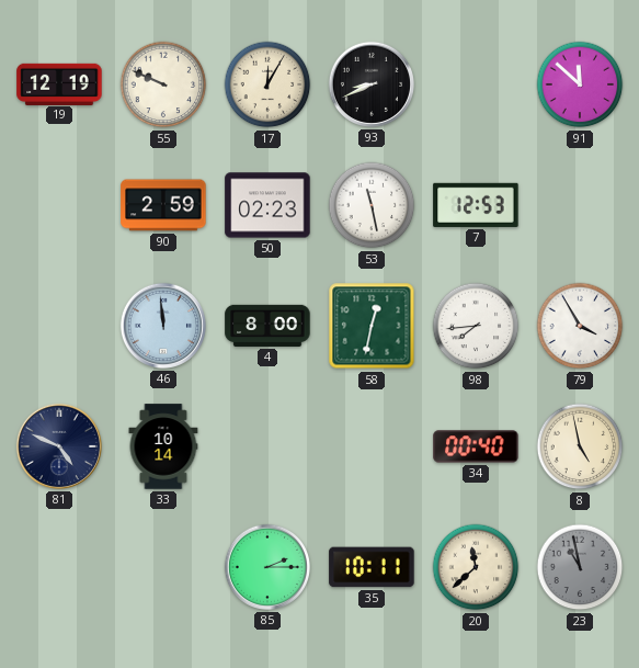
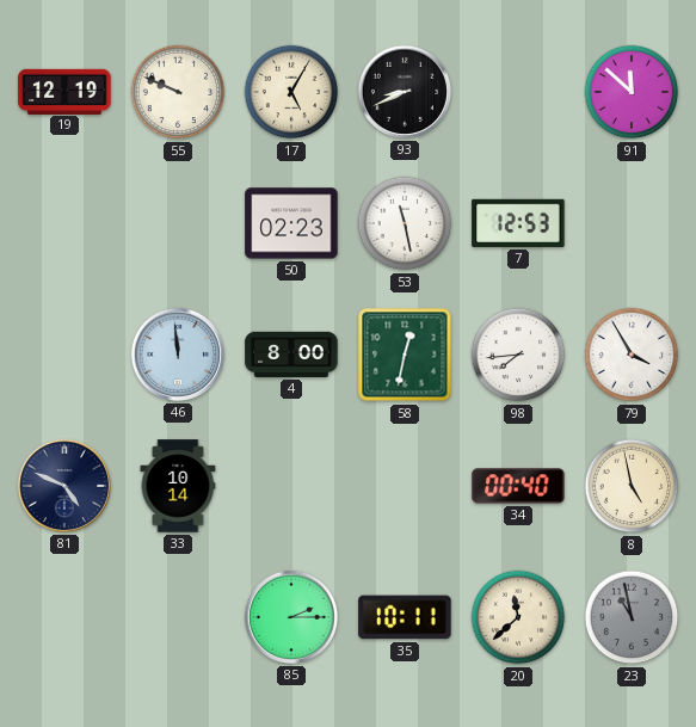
17: 12:05 -> 5:05
90: 2:59 -> none
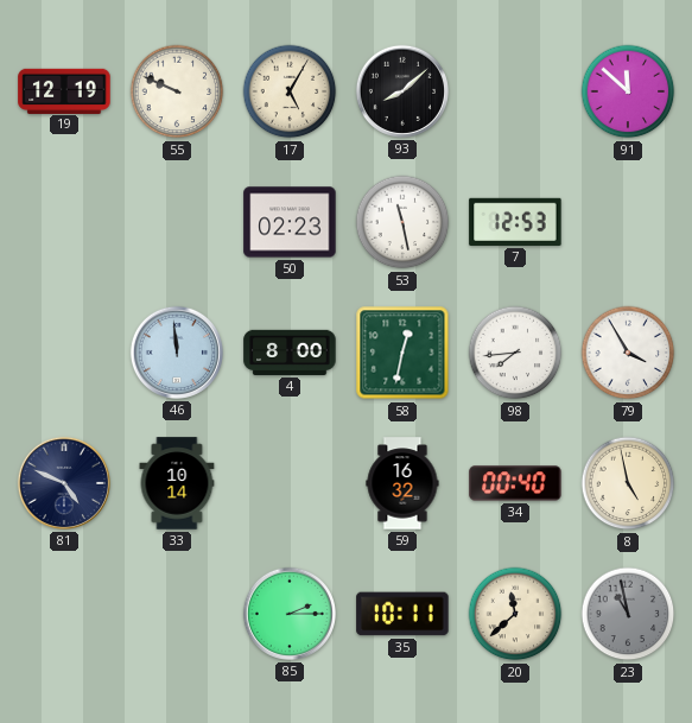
93: 8:41 -> 8:08
59: none -> 16:32
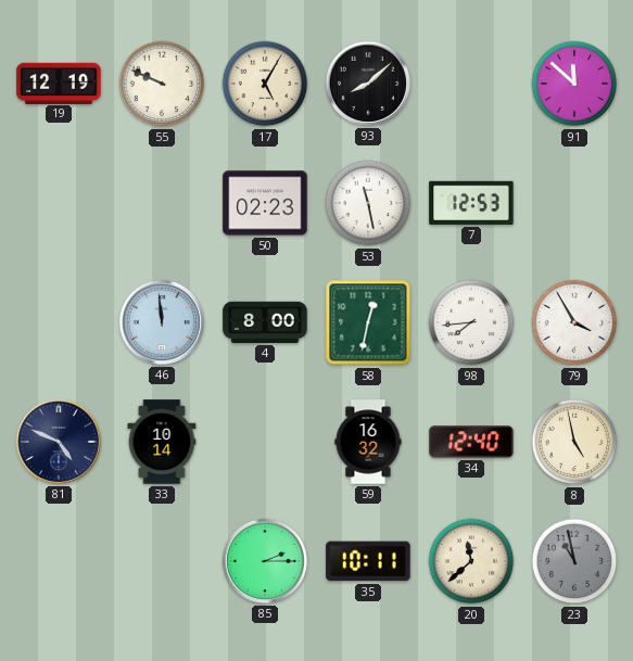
34: 00:40 -> 12:40
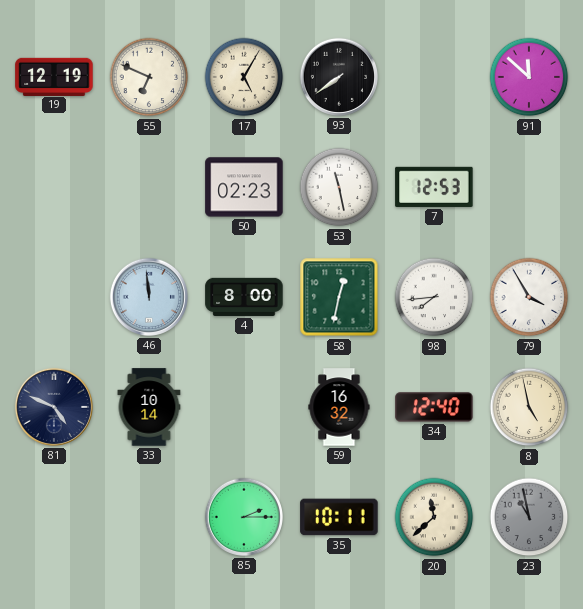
55: 9:49 -> 6:49
93: 8:08 -> 7:39
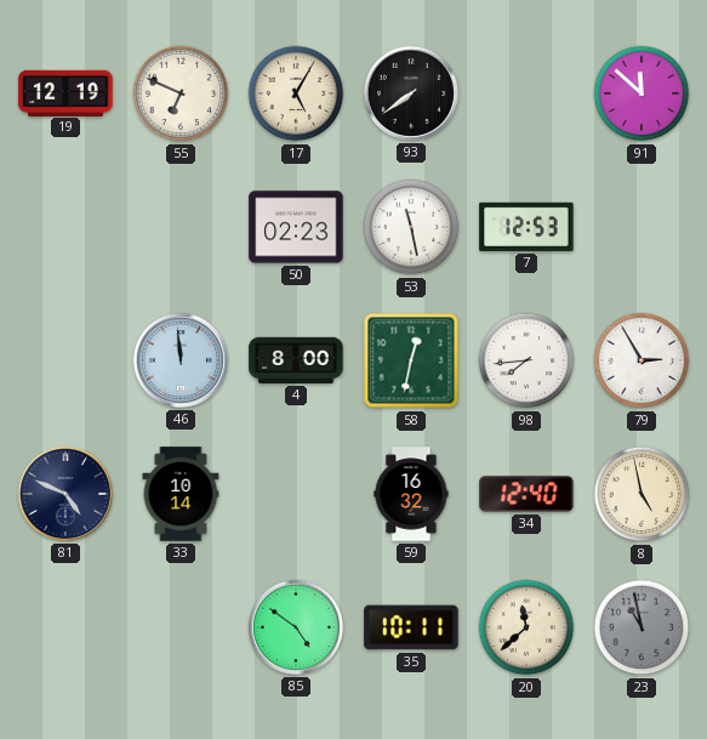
79: 3:55 -> 2:55
85: 2:15 -> 4:51
